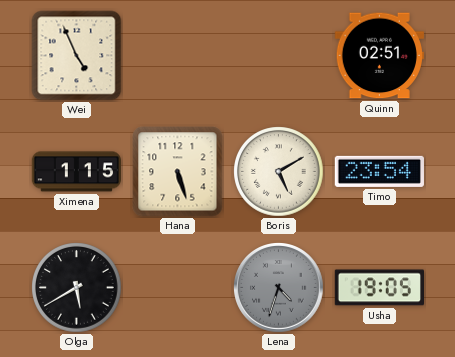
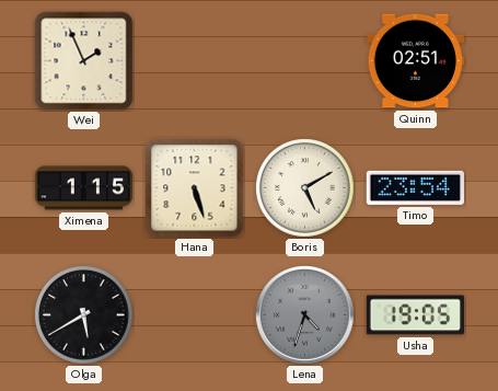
Wei: 4:56 -> 1:56
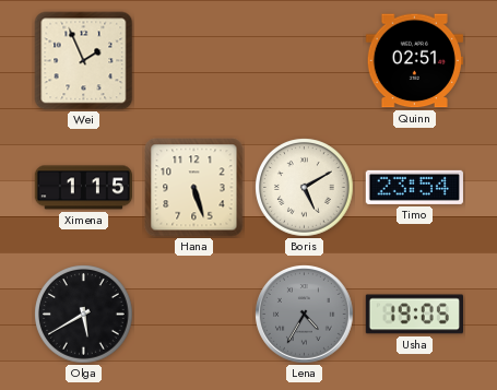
Lena: 4:33 -> 4:35
